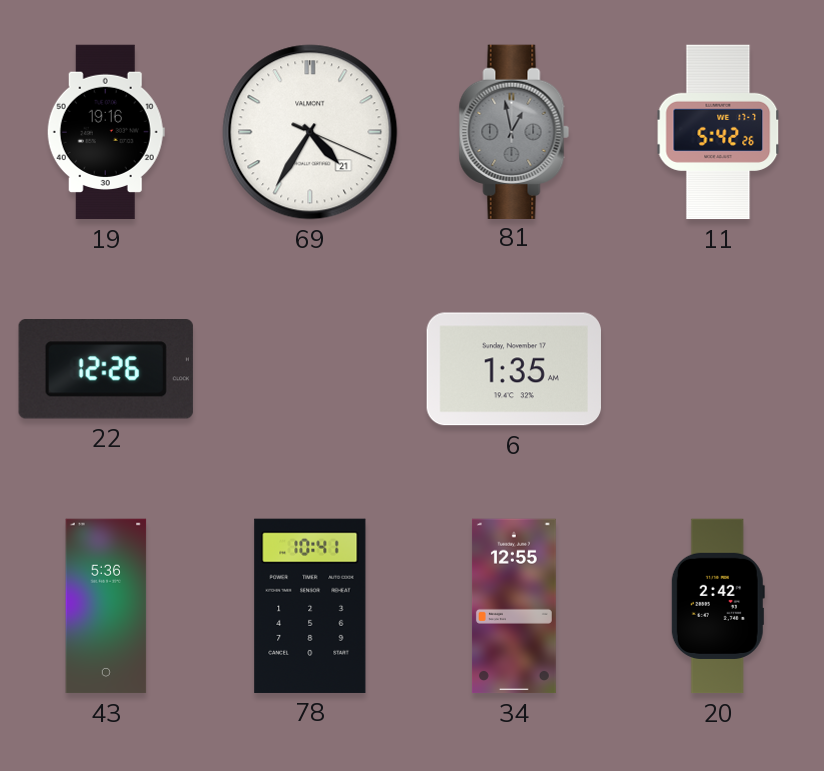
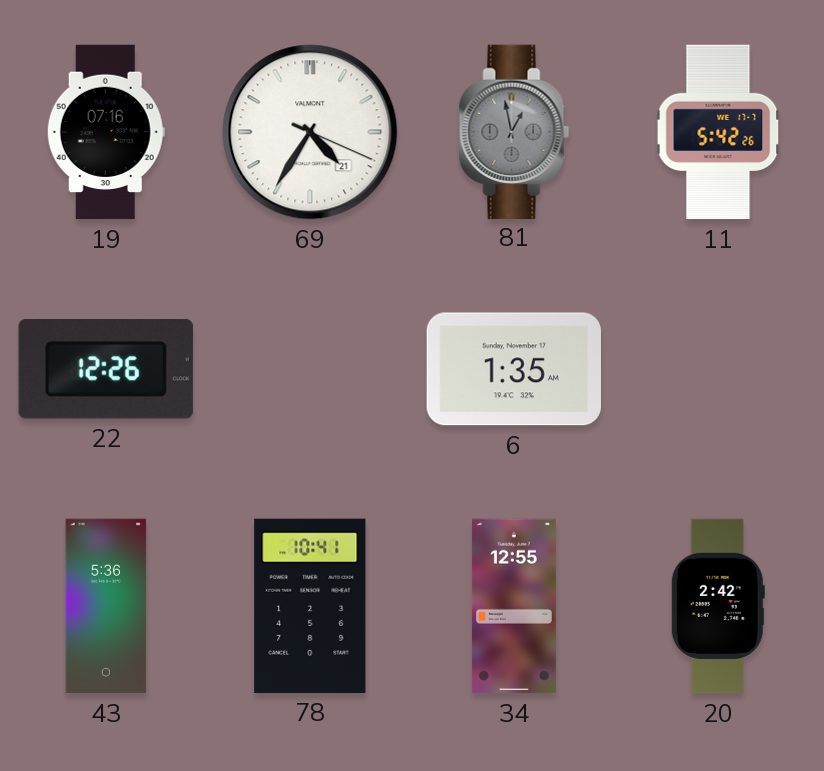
19: 19:16 -> 07:16
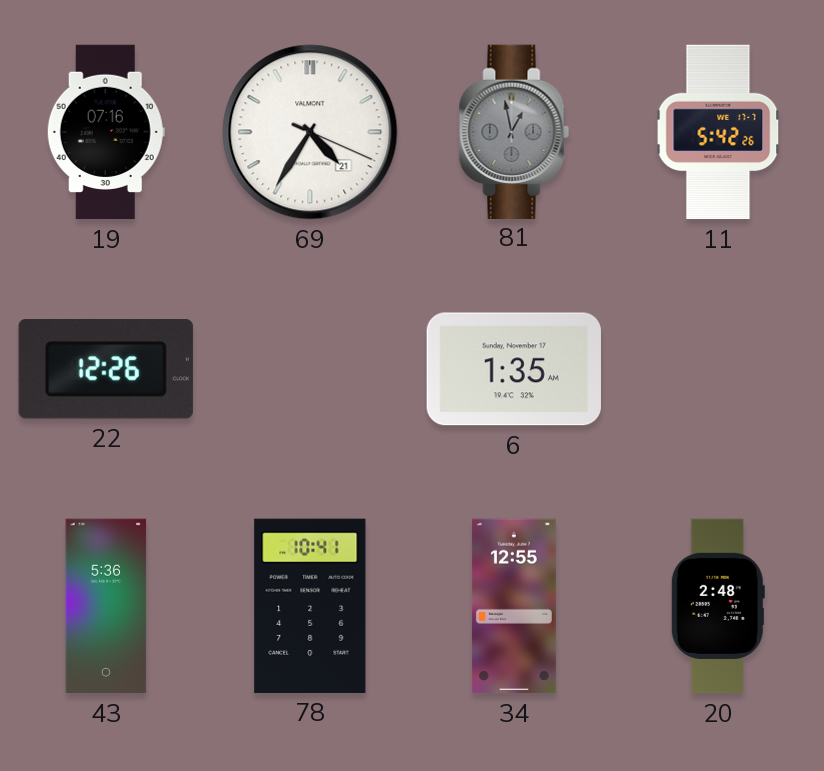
20: 2:42 -> 2:48
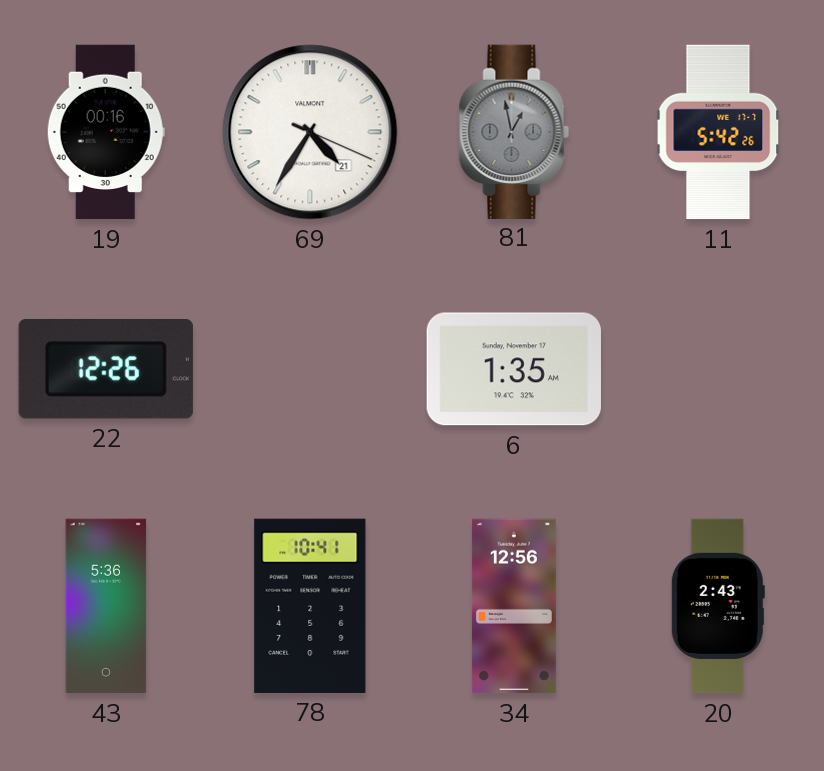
19: 07:16 -> 00:16
34: 12:55 -> 12:56
20: 2:48 -> 2:43
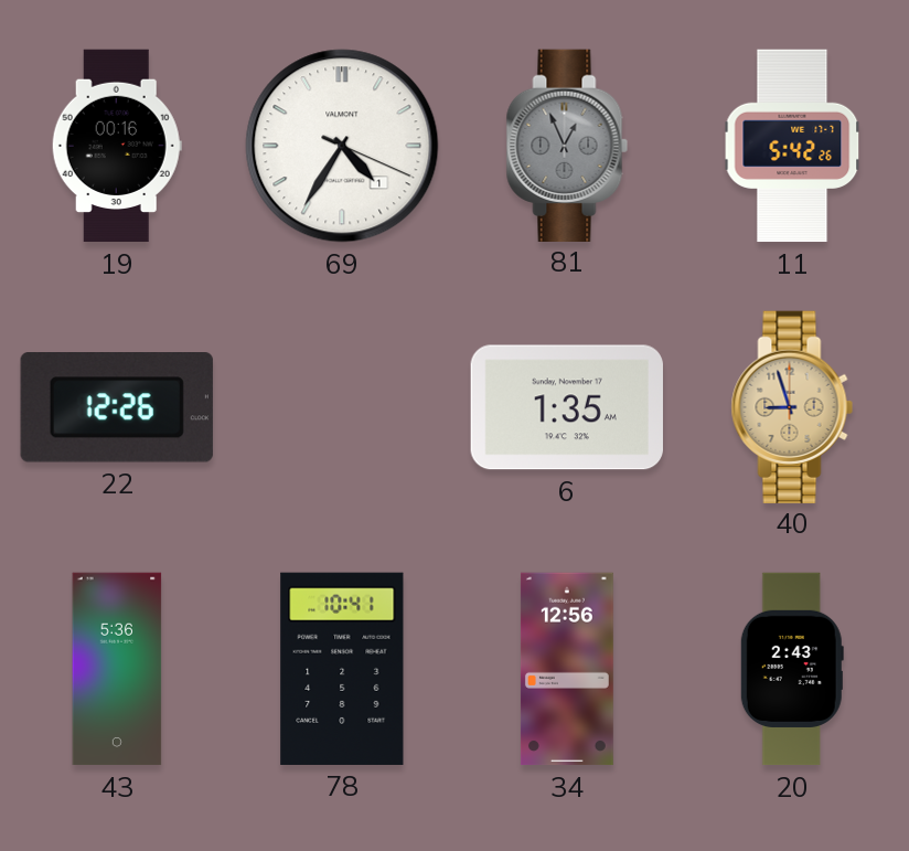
69 date: 21 -> 1
81: 12:58 -> 12:56
40: none -> 8:57
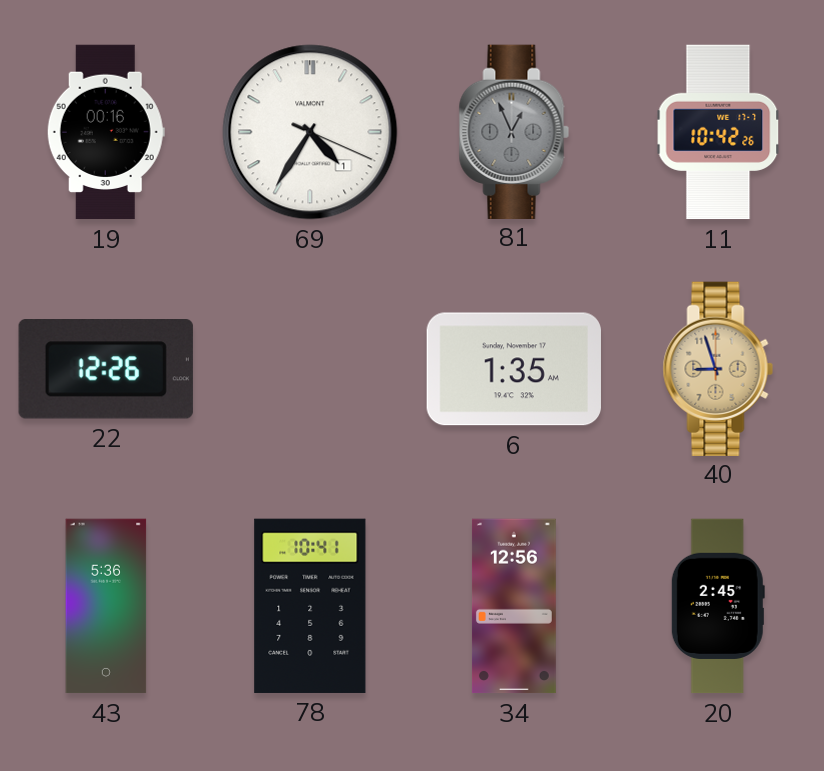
11: 5:42 -> 10:42
20: 2:43 -> 2:45
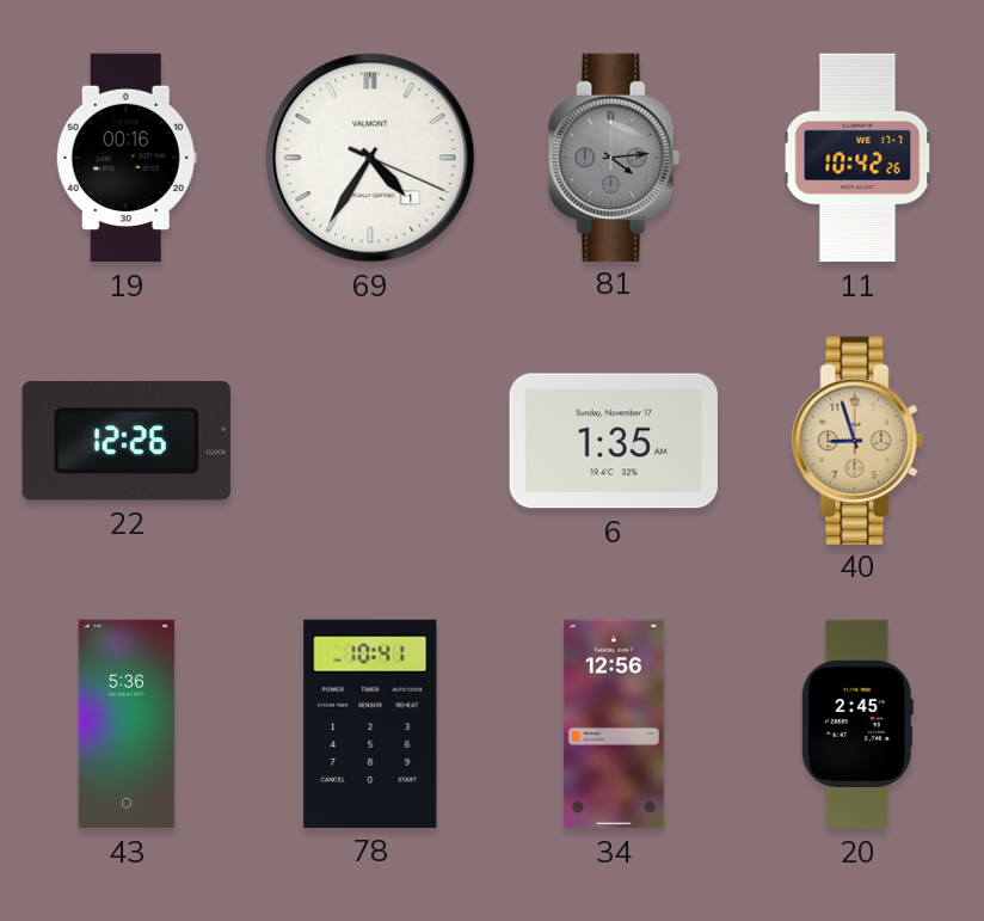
81: 12:56 -> 4:14
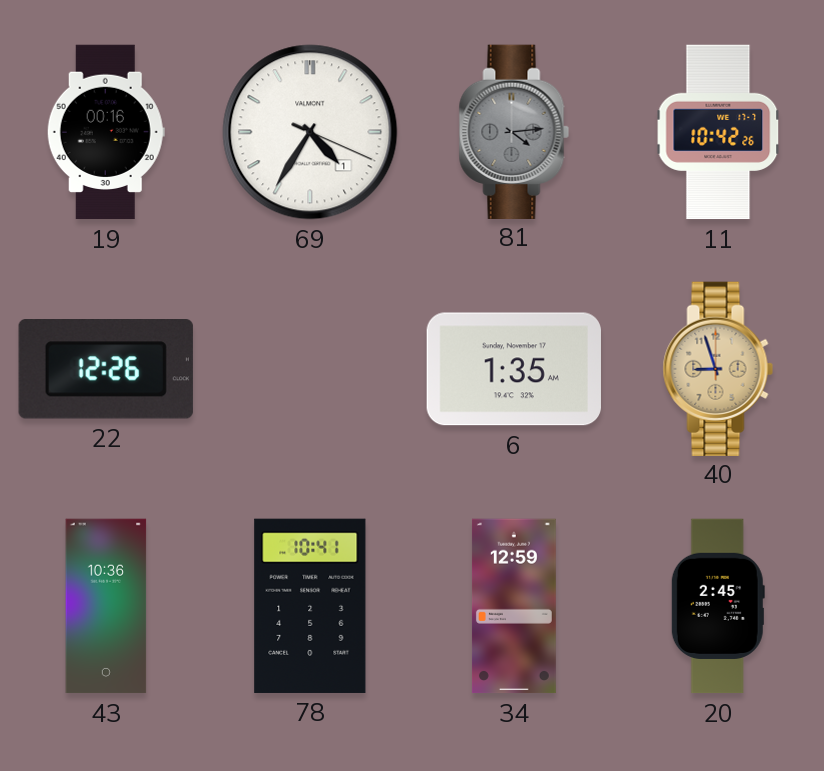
43: 5:36 -> 10:36
34: 12:56 -> 12:59
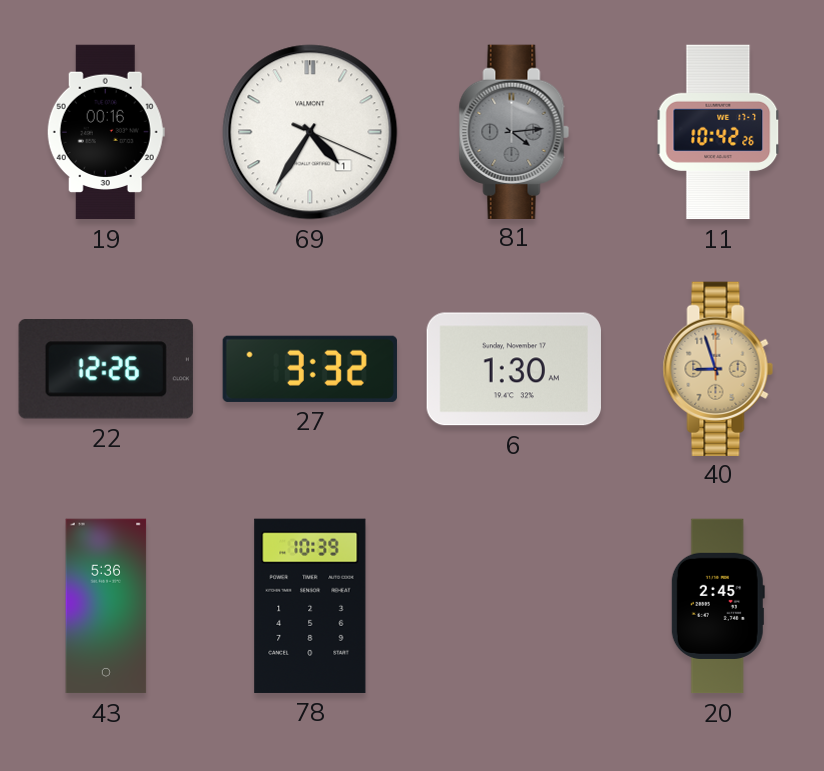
27: none -> 3:32
6: 1:35 -> 1:30
43: 10:36 -> 5:36
78: 10:41 -> 10:39
34: 12:59 -> none
